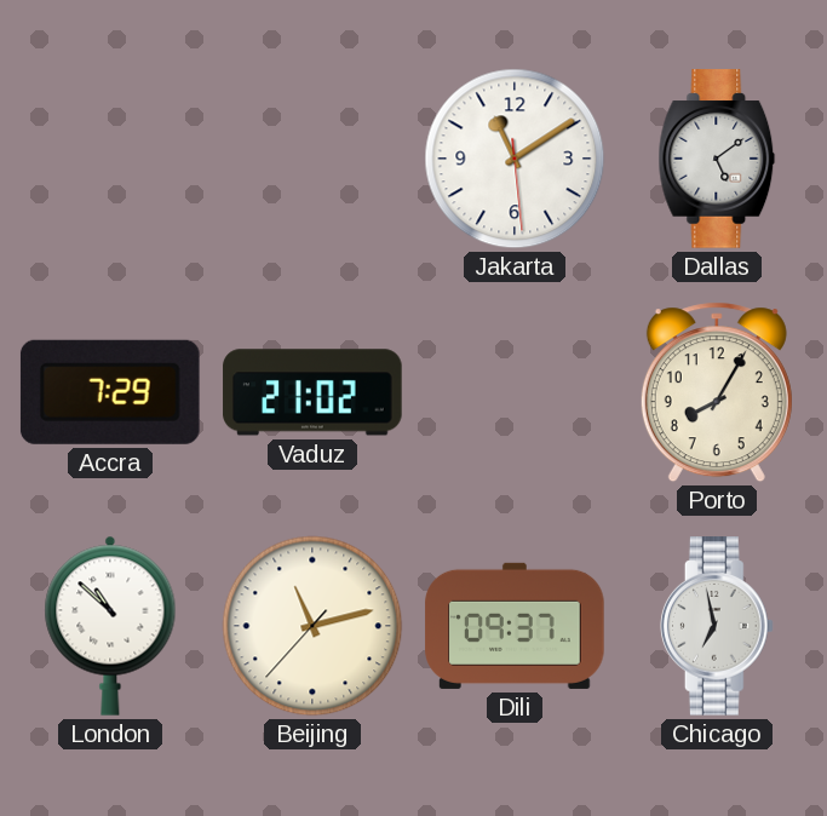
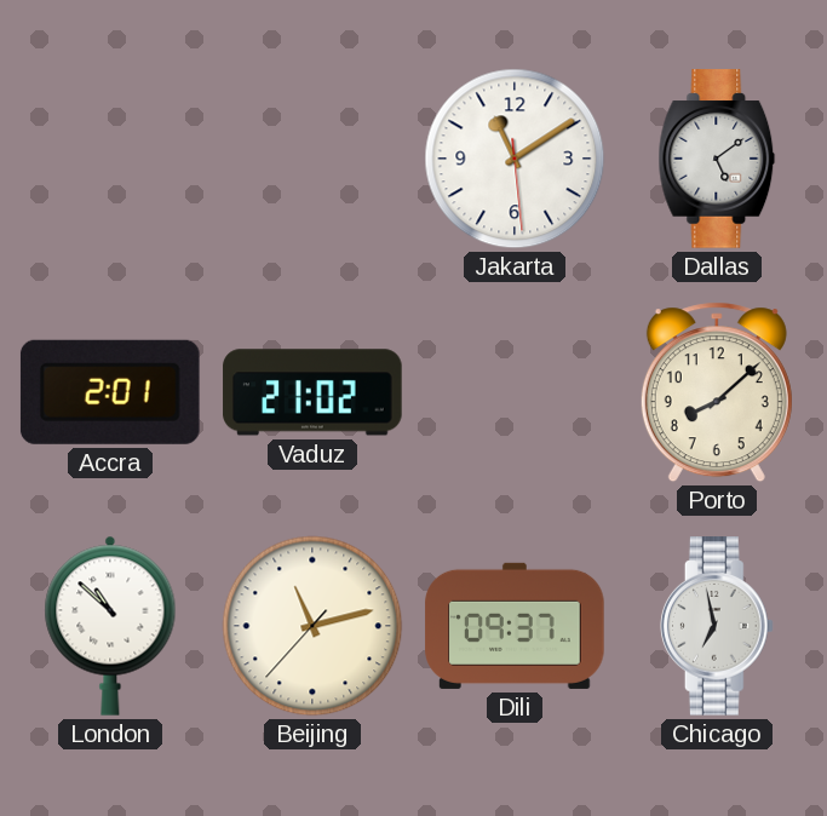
Accra: 7:29 -> 2:01
Porto: 8:05 -> 8:08
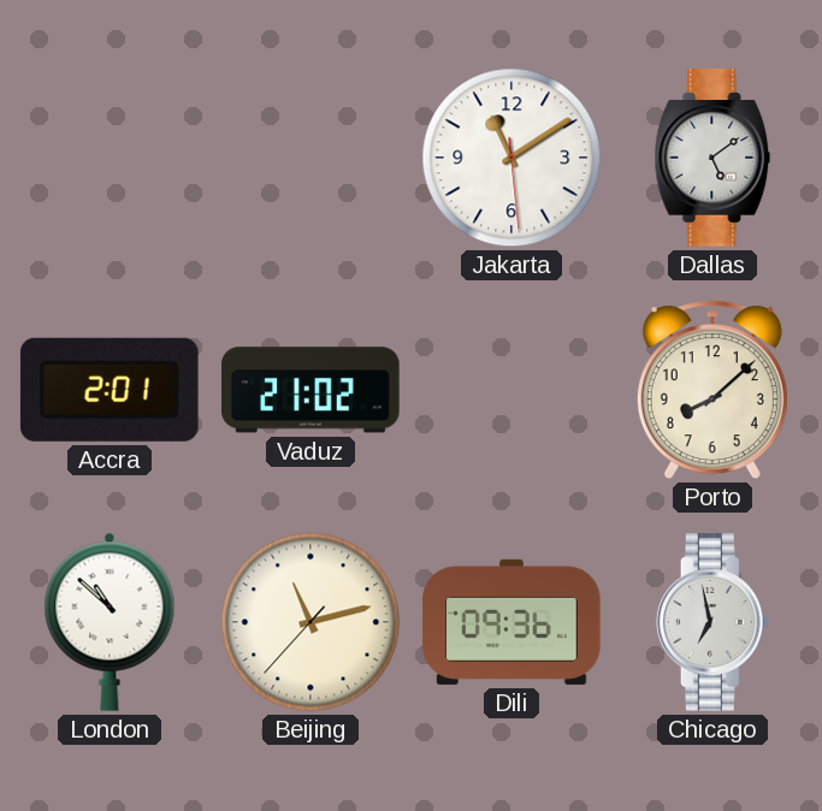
Dili: 09:37 -> 09:36
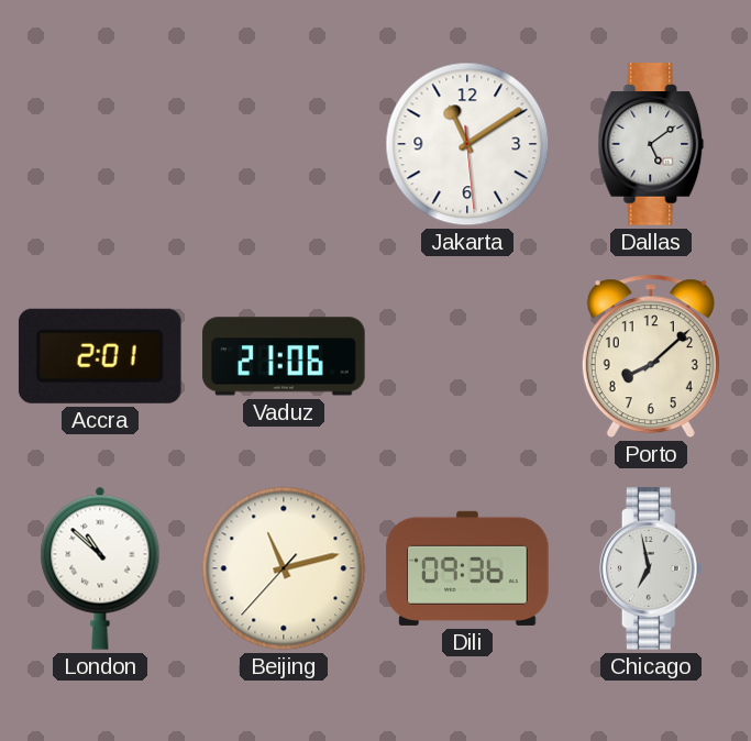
Vaduz: 21:02 -> 21:06
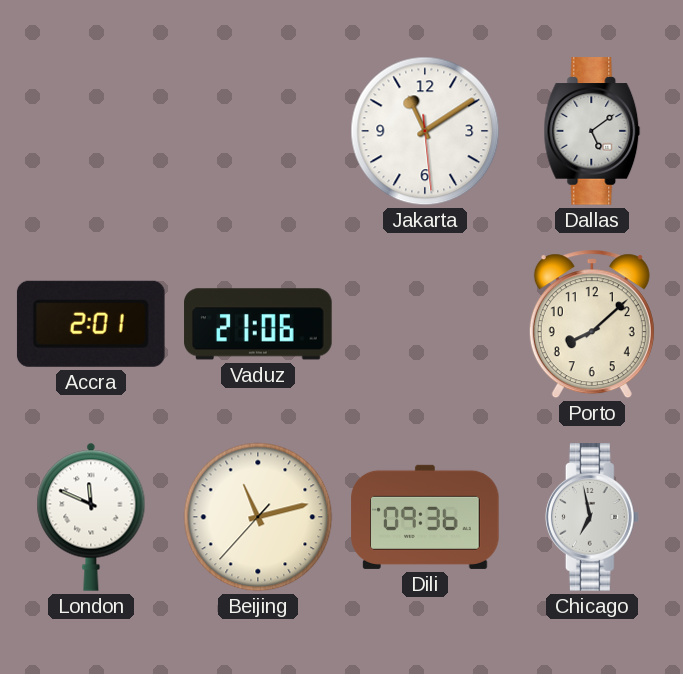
London: 10:52 -> 11:49
